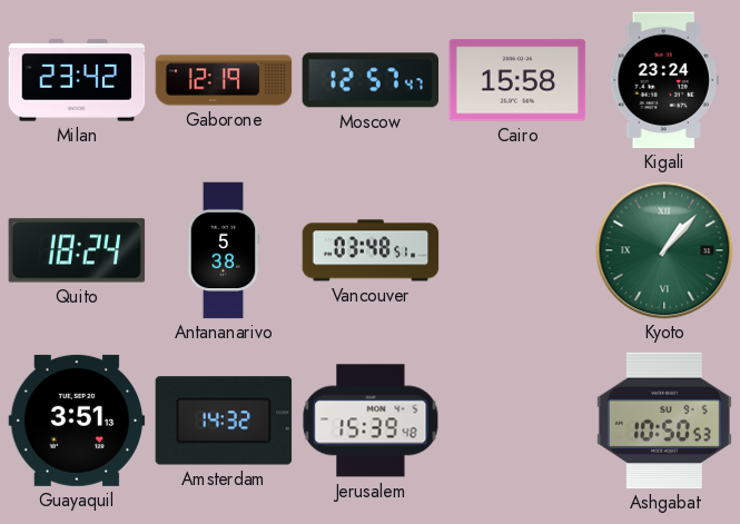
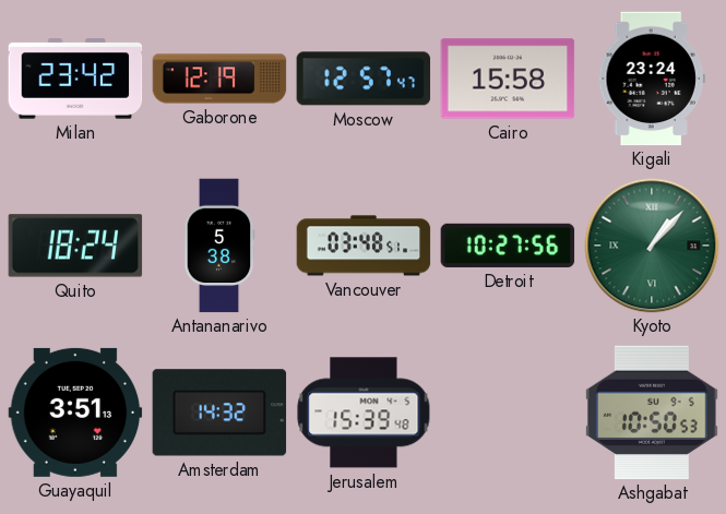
Detroit: none -> 10:27
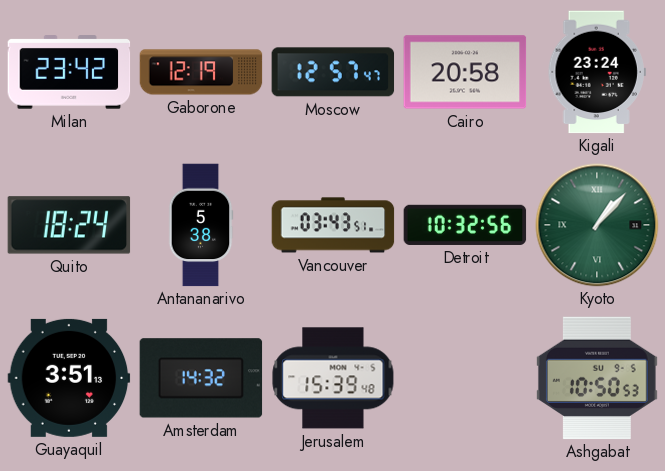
Cairo: 15:58 -> 20:58
Vancouver: 03:48 -> 03:43
Detroit: 10:27 -> 10:32
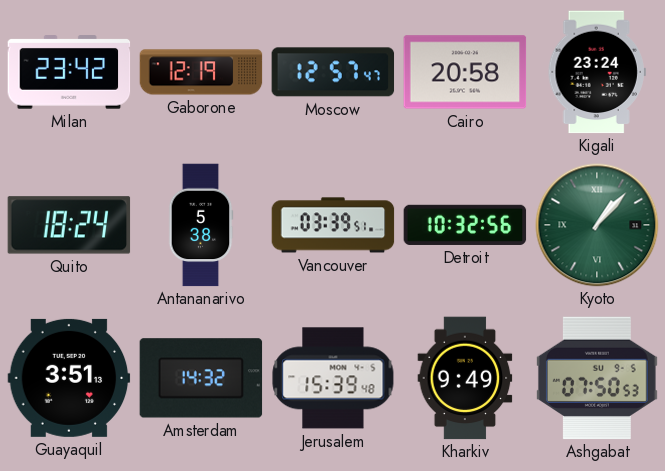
Vancouver: 03:43 -> 03:39
Kharkiv: none -> 9:49
Ashgabat: 10:50 -> 07:50
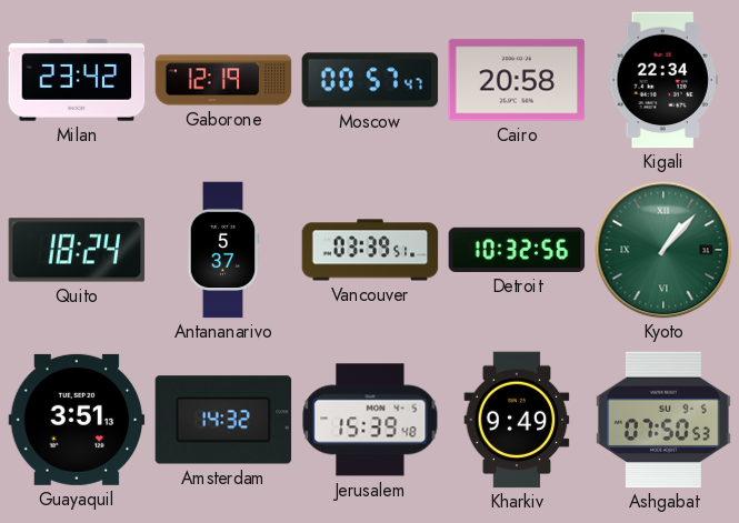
Moscow: 12:57 -> 00:57
Kigali: 23:24 -> 22:34
Antananarivo: 5:38 -> 5:37
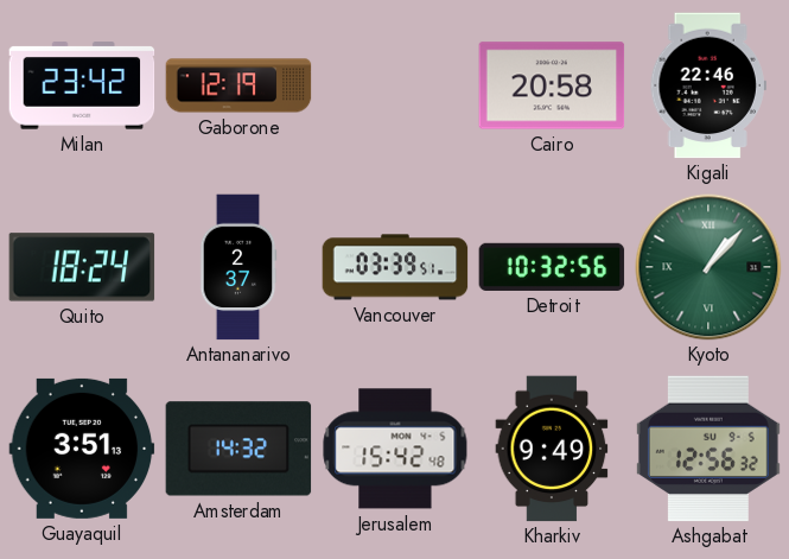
Moscow: 00:57 -> none
Kigali: 22:34 -> 22:46
Antananarivo: 5:37 -> 2:37
Jerusalem: 15:39 -> 15:42
Ashgabat: 07:50 -> 12:56
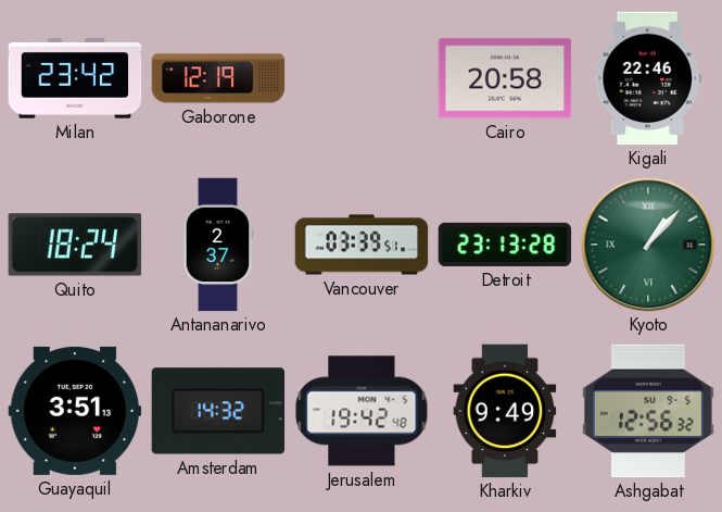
Detroit: 10:32 -> 23:13
Jerusalem: 15:42 -> 19:42
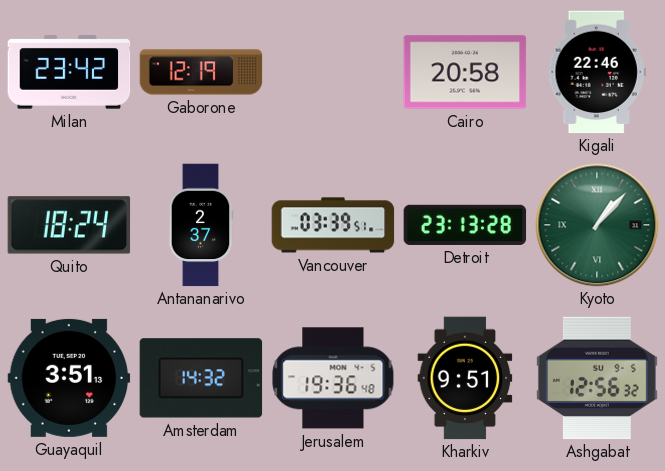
Jerusalem: 19:42 -> 19:36
Kharkiv: 9:49 -> 9:51
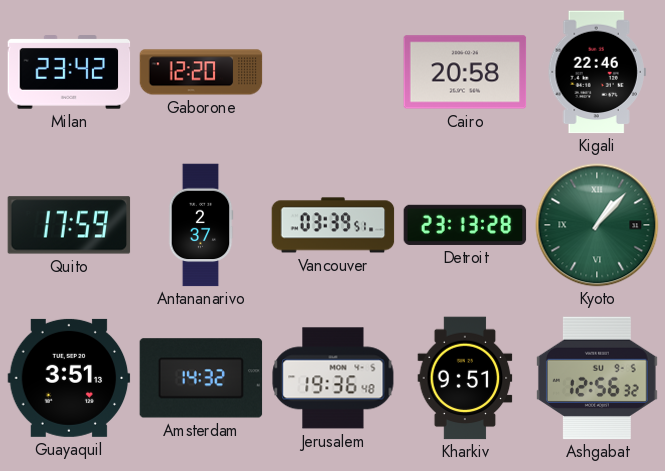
Gaborone: 12:19 -> 12:20
Quito: 18:24 -> 17:59
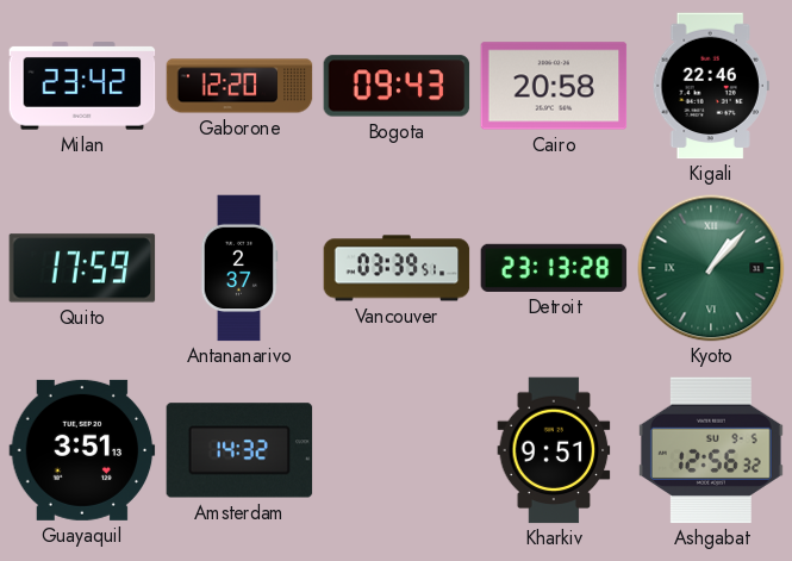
Bogota: none -> 09:43
Jerusalem: 19:36 -> none
